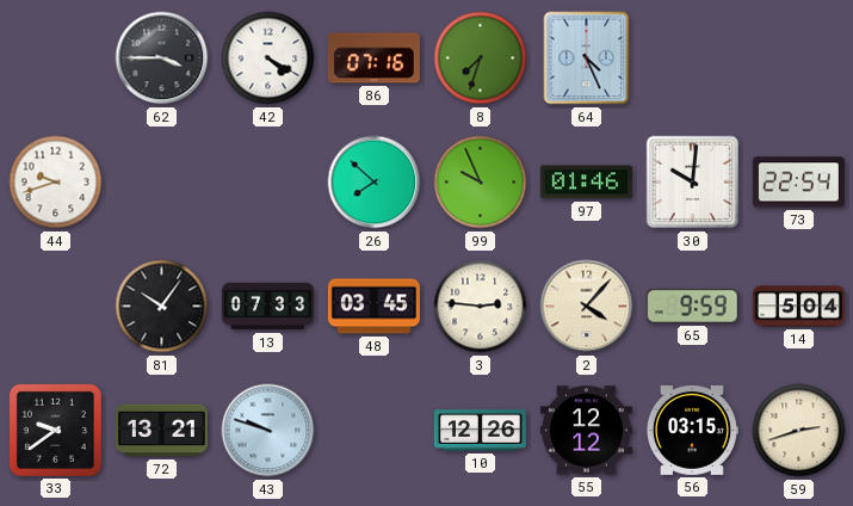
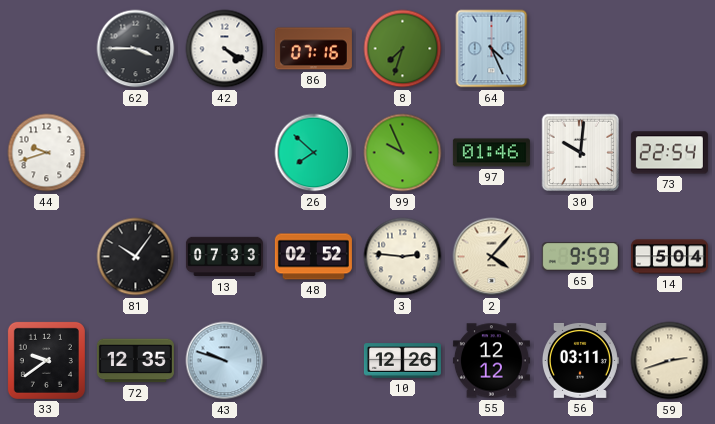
48: 03:45 -> 02:52
72: 13:21 -> 12:35
56: 03:15 -> 03:11
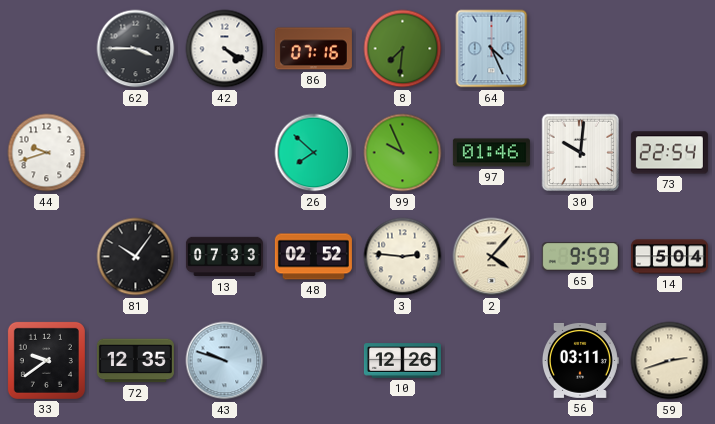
8: 7:33 -> 7:31
55: 12:12 -> none
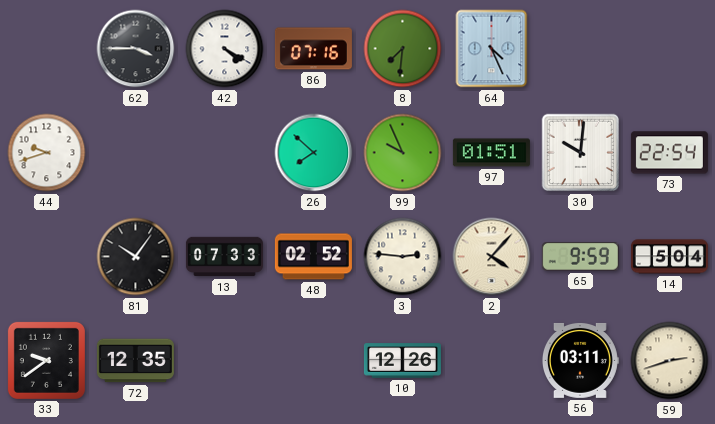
97: 01:46 -> 01:51
43: 9:48 -> none
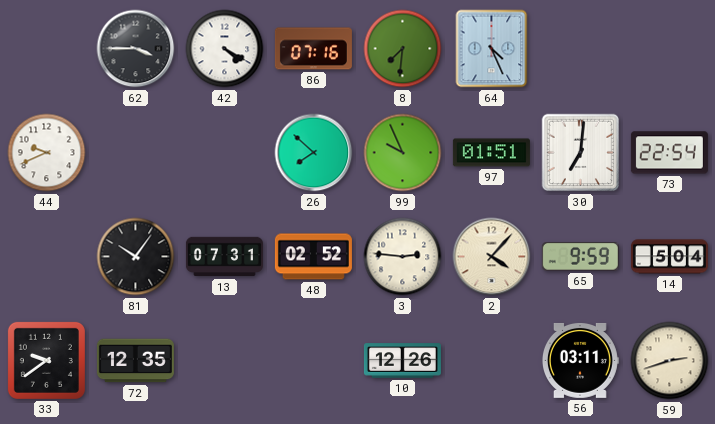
44: 9:42 -> 9:41
30: 10:01 -> 7:01
13: 07:33 -> 07:31
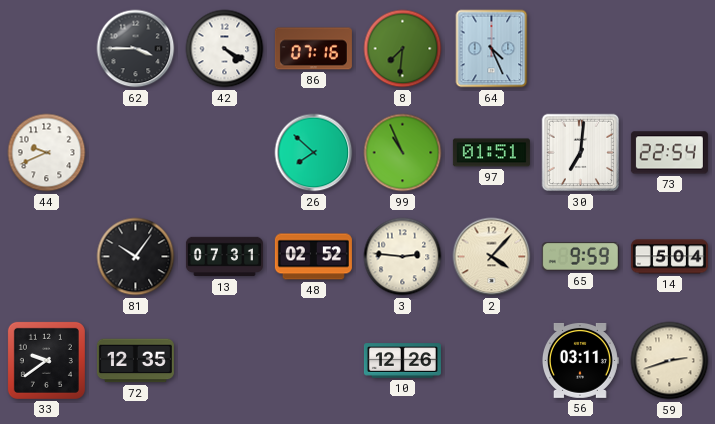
99: 9:56 -> 10:56
